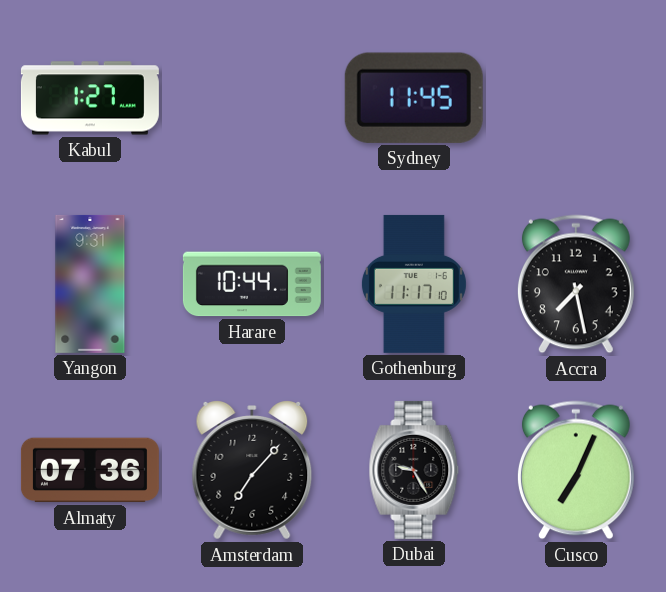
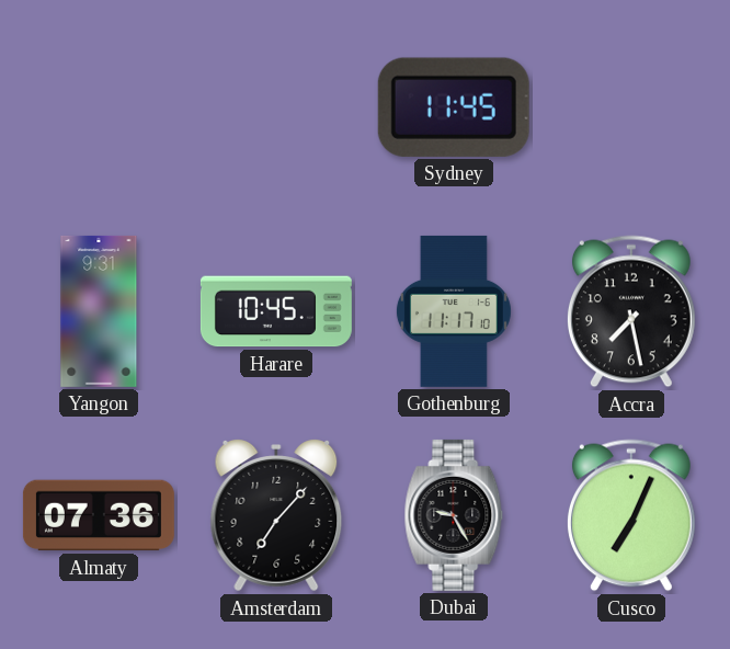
Kabul: 1:27 -> none
Harare: 10:44 -> 10:45
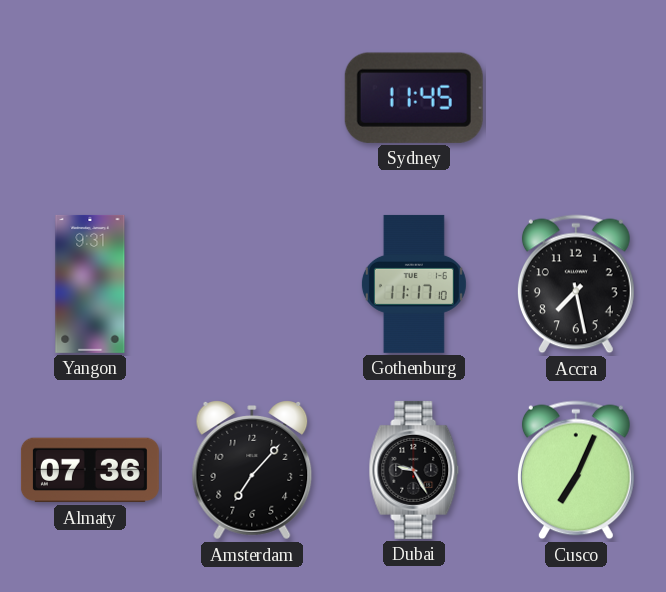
Harare: 10:45 -> none
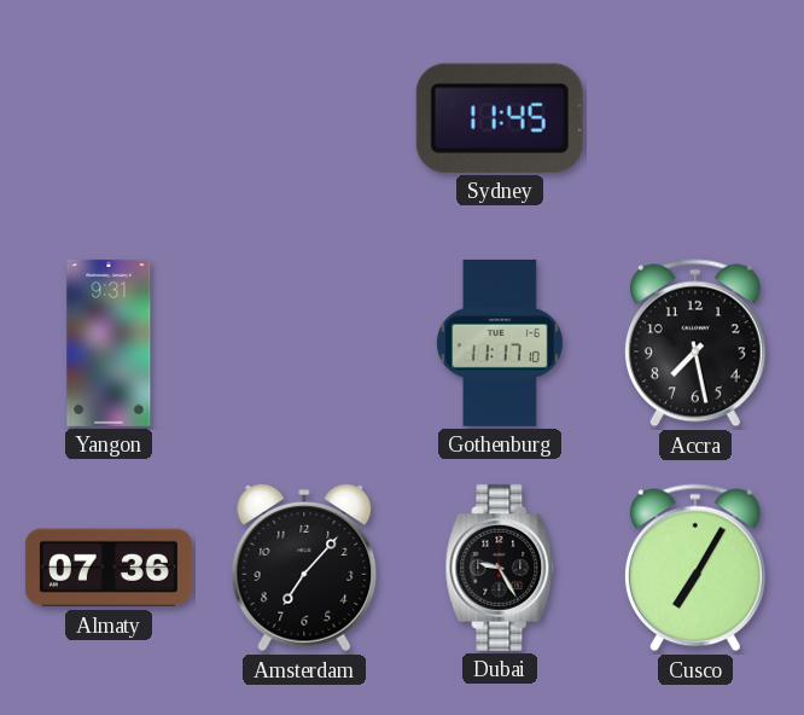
Cusco: 7:04 -> 7:05
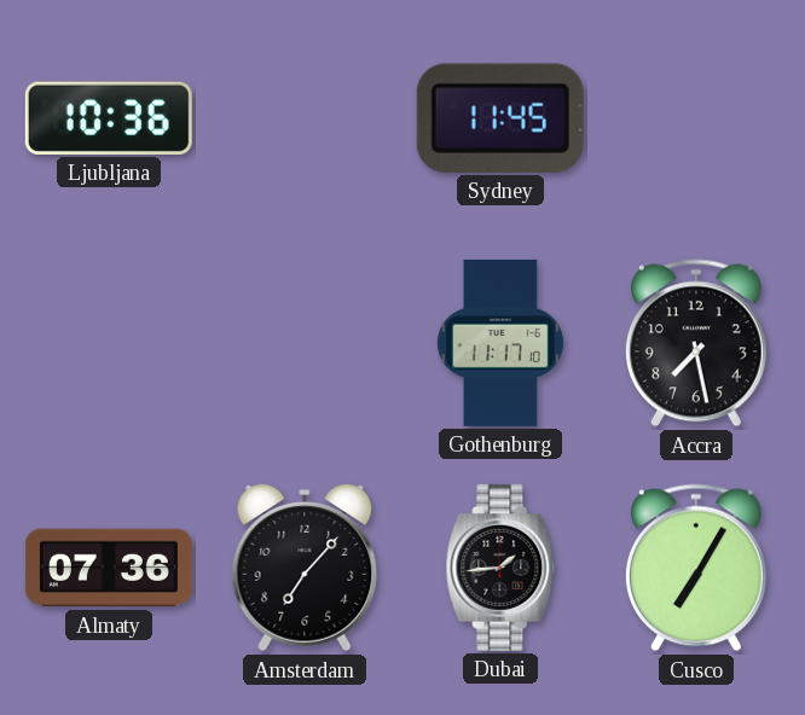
Ljubljana: none -> 10:36
Yangon: 9:31 -> none
Dubai: 9:25 -> 1:44
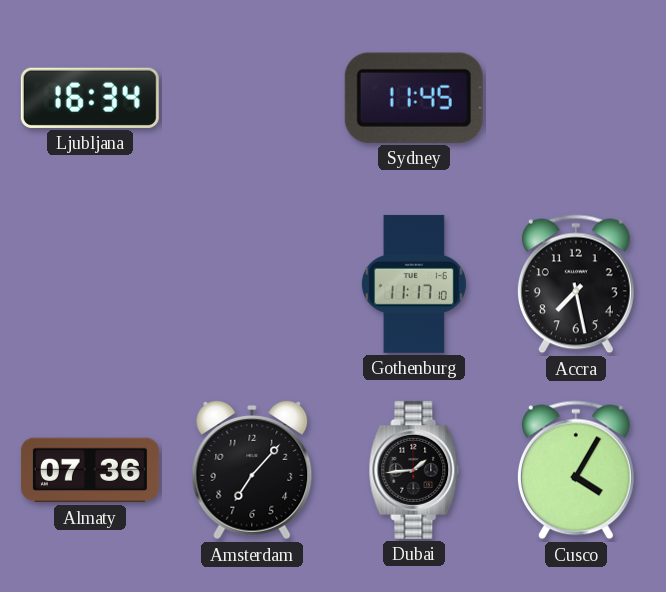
Ljubljana: 10:36 -> 16:34
Cusco: 7:05 -> 4:05
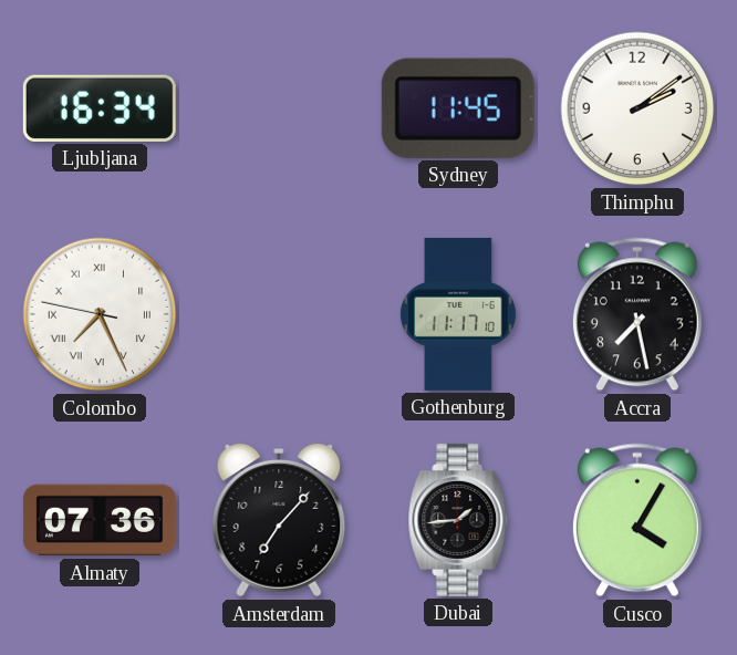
Thimphu: none -> 2:09
Colombo: none -> 7:25
